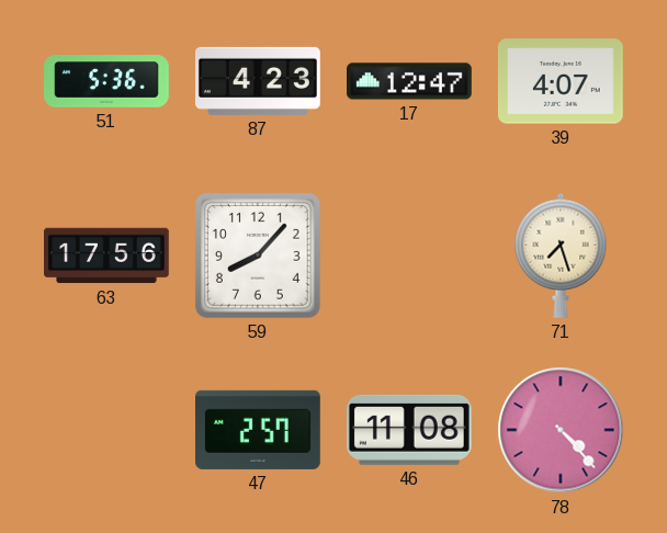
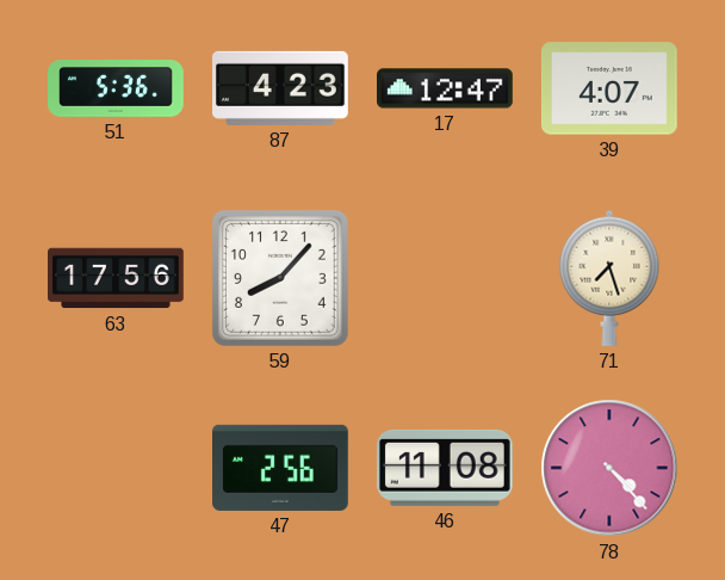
47: 2:57 -> 2:56
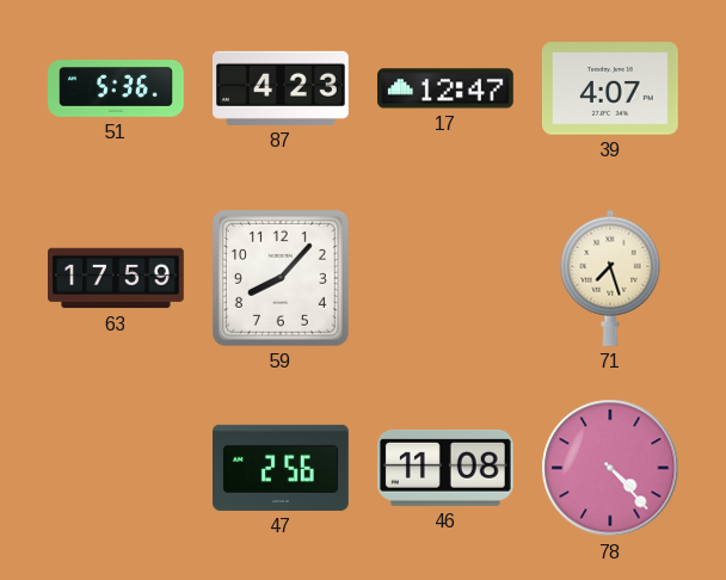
63: 17:56 -> 17:59
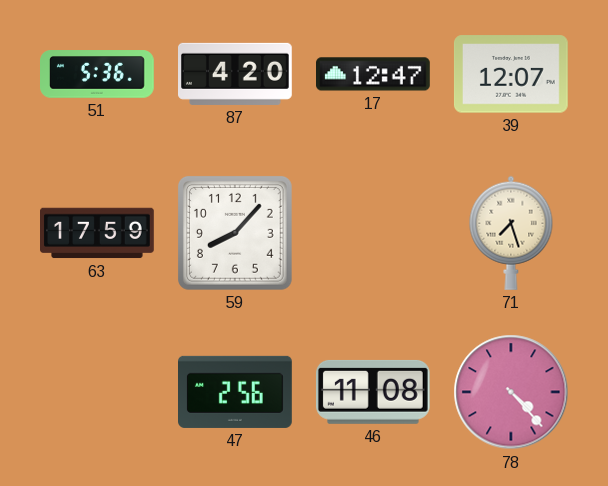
87: 4:23 -> 4:20
39: 4:07 -> 12:07
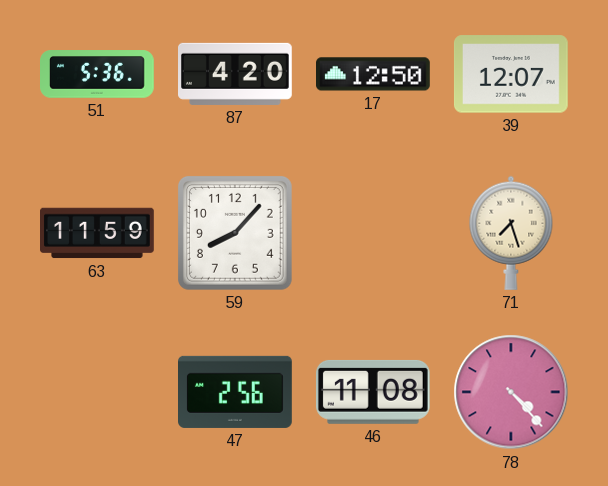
17: 12:47 -> 12:50
63: 17:59 -> 11:59
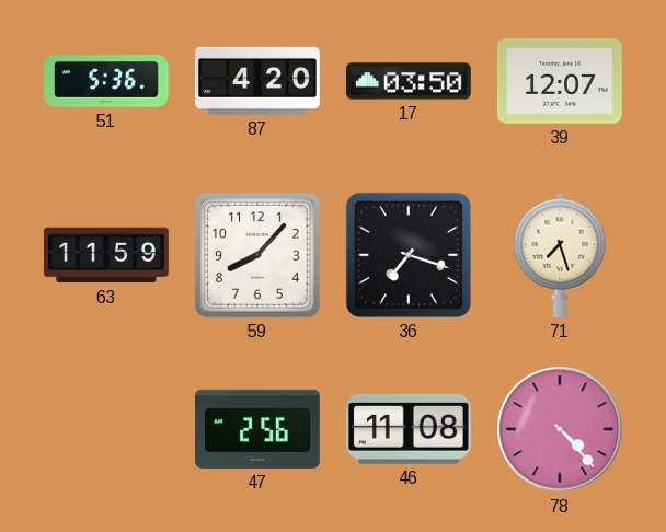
17: 12:50 -> 03:50
36: none -> 7:18
